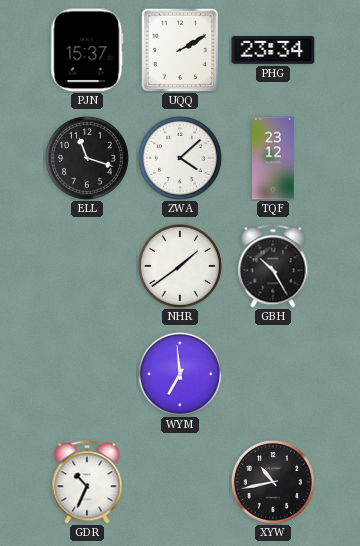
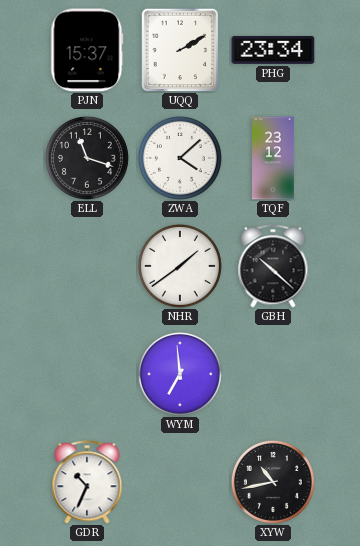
GBH: 10:25 -> 10:22
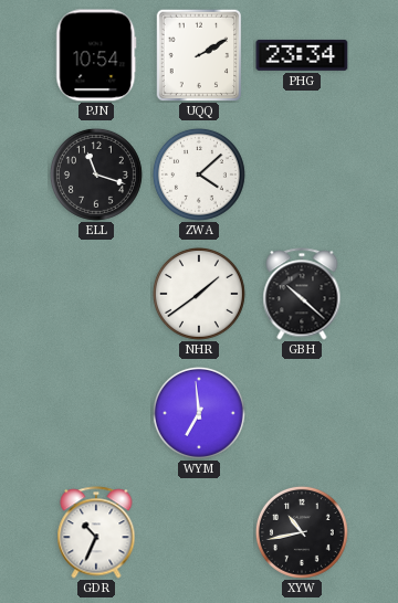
PJN: 15:37 -> 10:54
TQF: 23:12 -> none
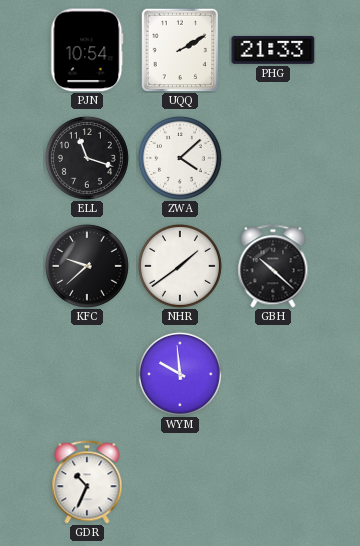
PHG: 23:34 -> 21:33
KFC: none -> 9:38
WYM: 6:59 -> 9:59
XYW: 10:43 -> none
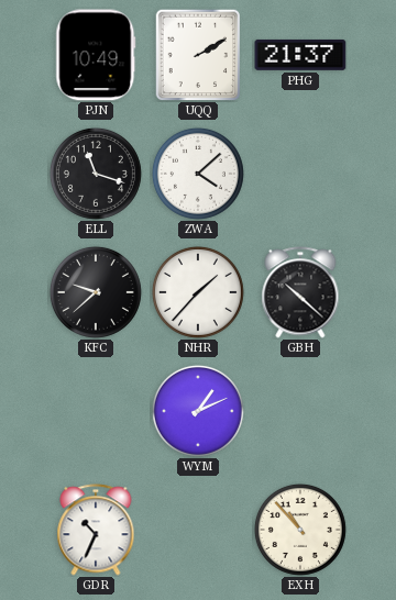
PJN: 10:54 -> 10:49
PHG: 21:33 -> 21:37
NHR: 1:39 -> 1:37
WYM: 9:59 -> 1:11
EXH: none -> 10:53
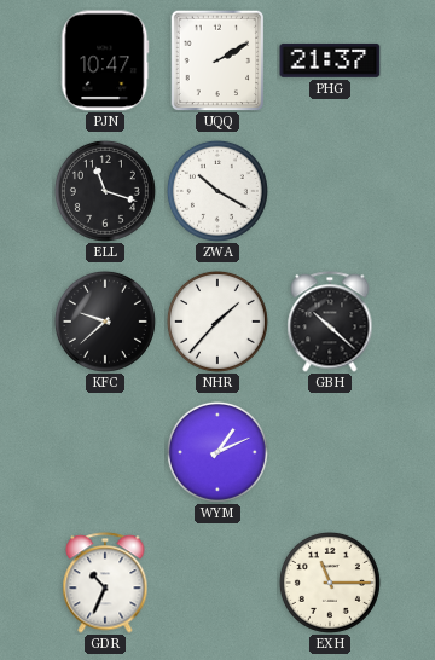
PJN: 10:49 -> 10:47
ZWA: 4:08 -> 10:20
EXH: 10:53 -> 11:15
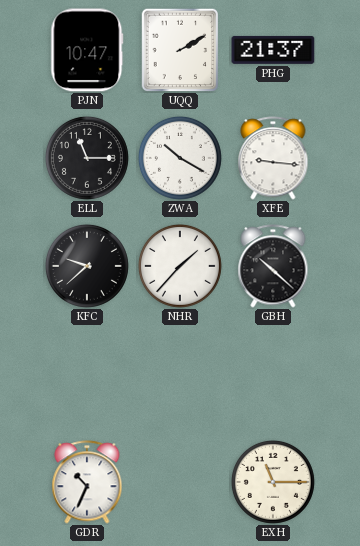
ELL: 11:18 -> 11:15
XFE: none -> 9:16
WYM: 1:11 -> none
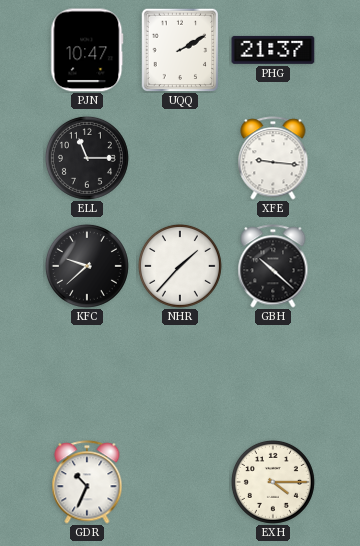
ZWA: 10:20 -> none
EXH: 11:15 -> 4:15
